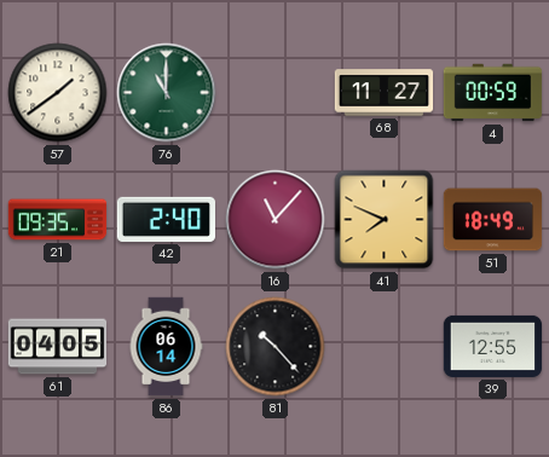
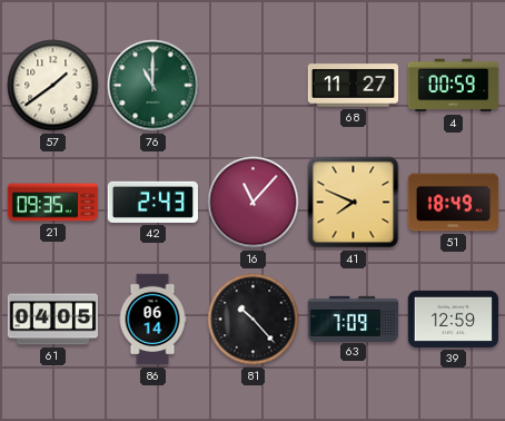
42: 2:40 -> 2:43
63: none -> 7:09
39: 12:55 -> 12:59
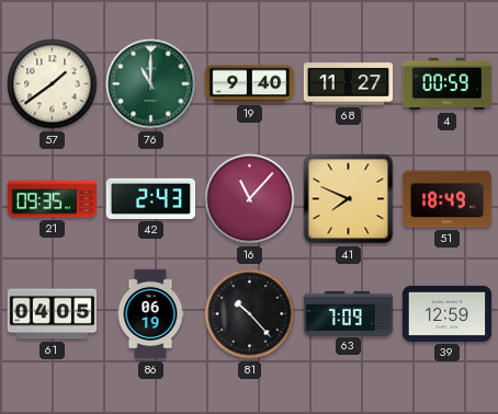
19: none -> 9:40
86: 06:14 -> 06:19
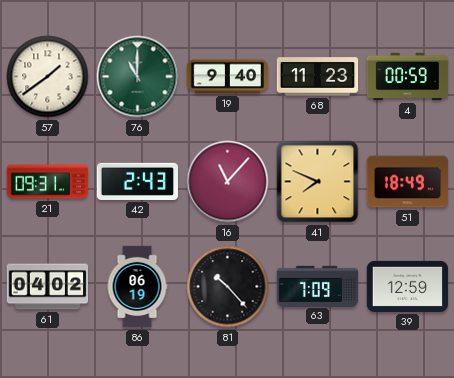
68: 11:27 -> 11:23
21: 09:35 -> 09:31
61: 04:05 -> 04:02
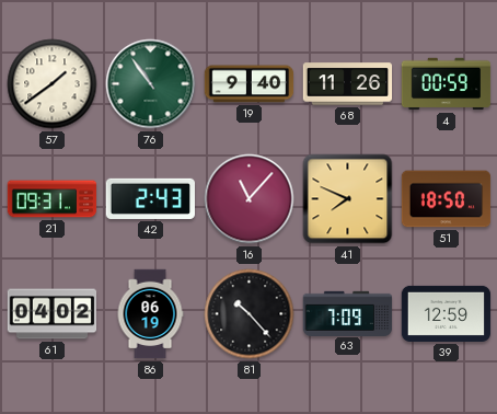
76: 11:00 -> 10:54
68: 11:23 -> 11:26
51: 18:49 -> 18:50
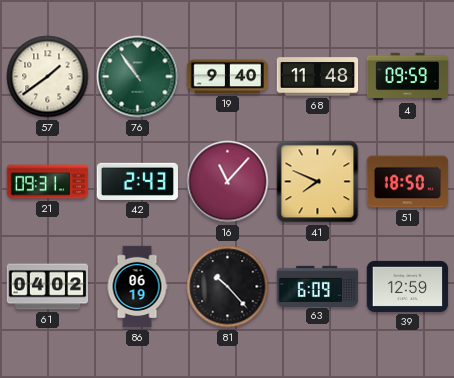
68: 11:26 -> 11:48
4: 00:59 -> 09:59
63: 7:09 -> 6:09
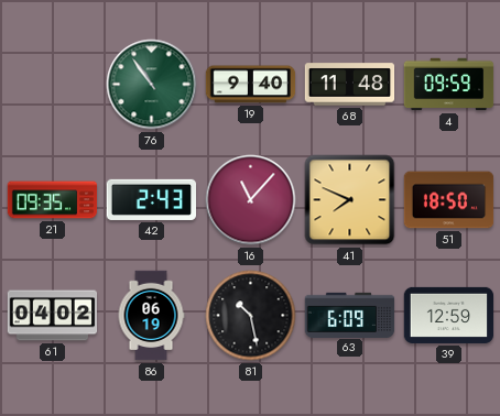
57: 1:39 -> none
21: 09:31 -> 09:35
81: 10:23 -> 10:28
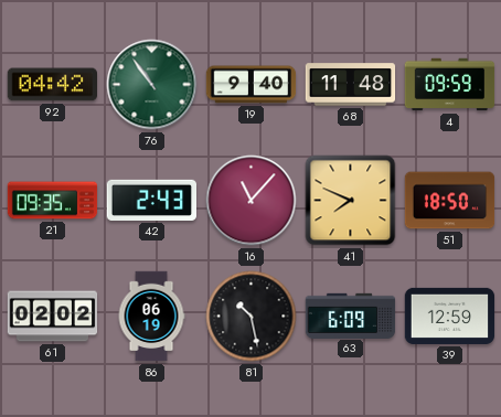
92: none -> 04:42
61: 04:02 -> 02:02
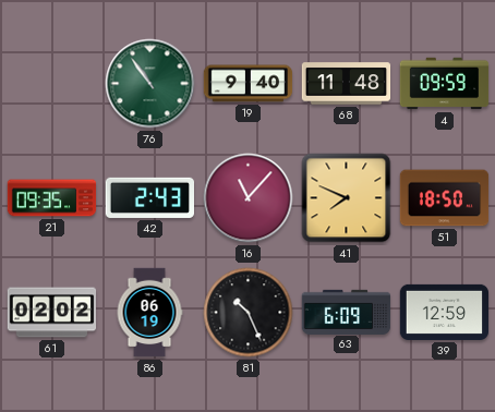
92: 04:42 -> none
81: 10:28 -> 10:26
